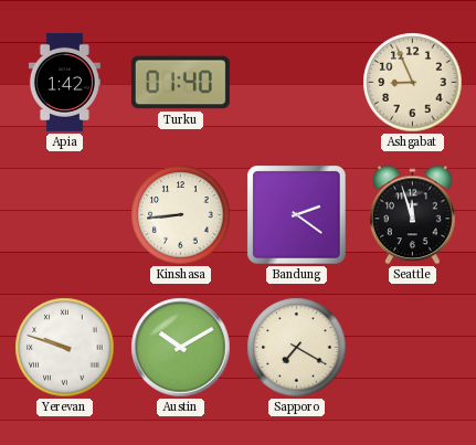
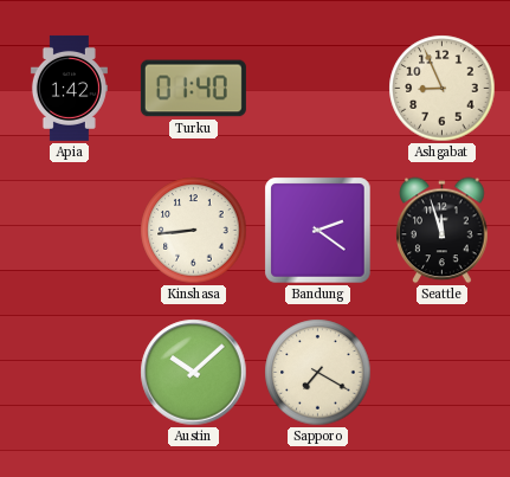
Yerevan: 9:48 -> none
Austin: 10:10 -> 10:08
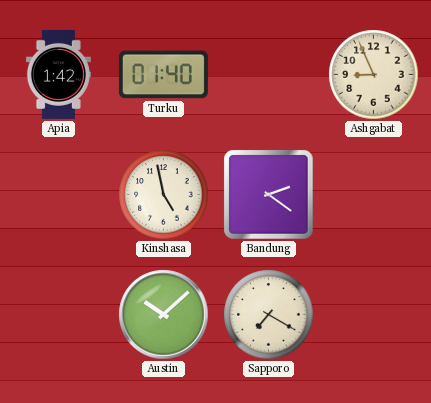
Kinshasa: 8:44 -> 4:58
Seattle: 11:57 -> none
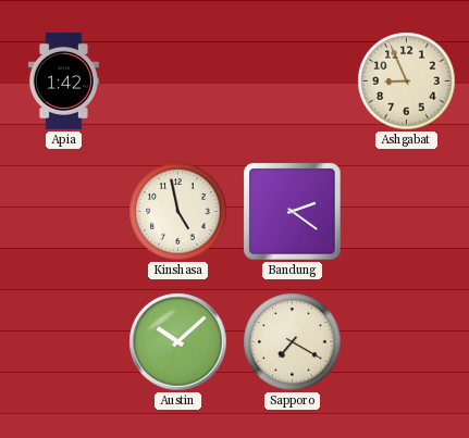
Turku: 01:40 -> none
